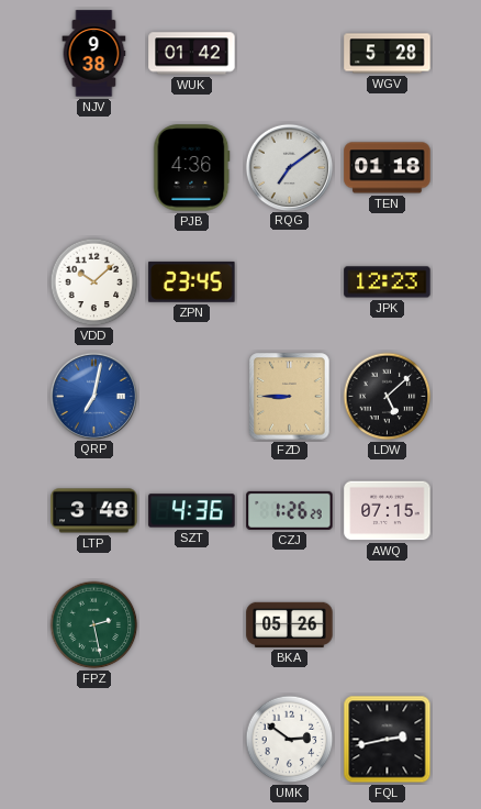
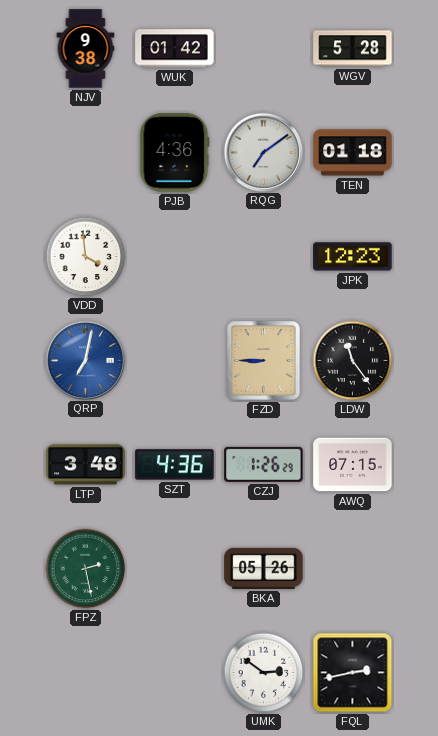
VDD: 10:08 -> 3:59
ZPN: 23:45 -> none
LDW: 5:08 -> 11:24
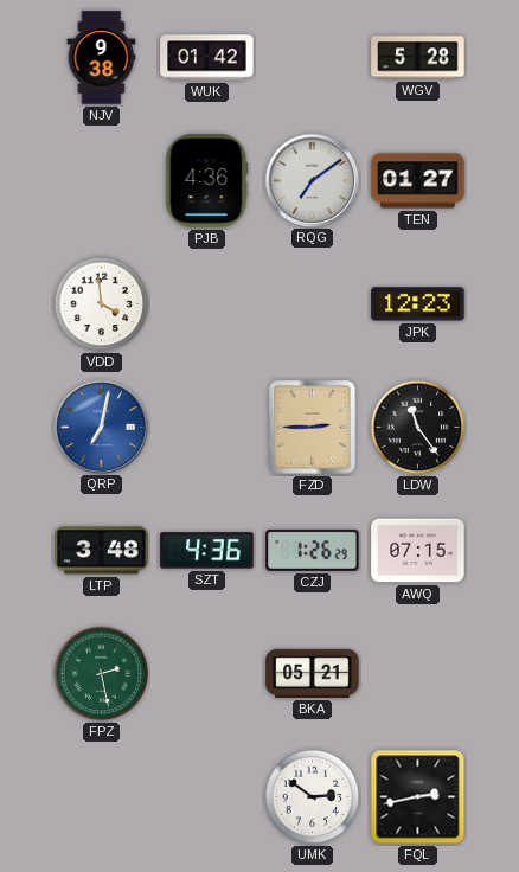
TEN: 01:18 -> 01:27
FZD: 8:45 -> 2:45
BKA: 05:26 -> 05:21
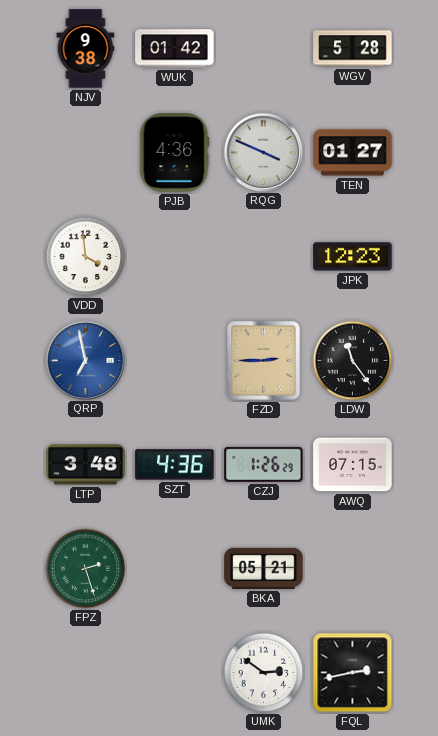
RQG: 7:09 -> 3:49
QRP: 7:02 -> 6:58
FPZ: 2:28 -> 2:27
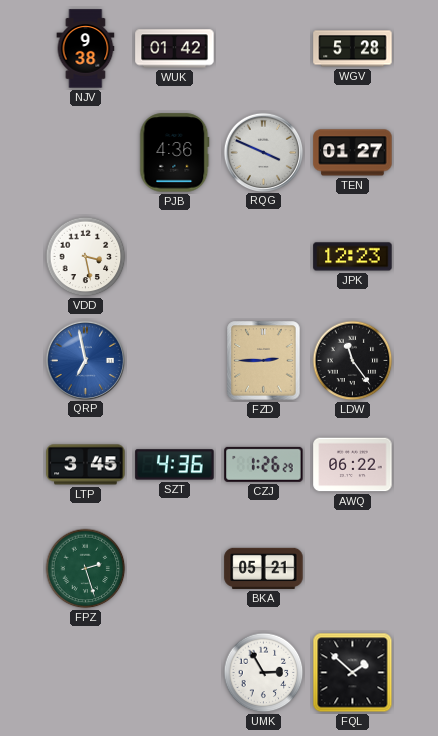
VDD: 3:59 -> 3:28
LTP: 3:48 -> 3:45
AWQ: 07:15 -> 06:22
UMK: 2:51 -> 2:55
FQL: 2:43 -> 1:52
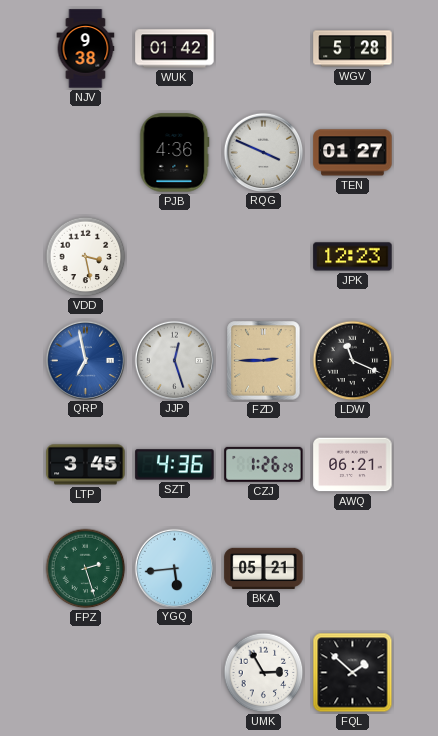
JJP: none -> 12:27
LDW: 11:24 -> 11:19
AWQ: 06:22 -> 06:21
YGQ: none -> 5:44
